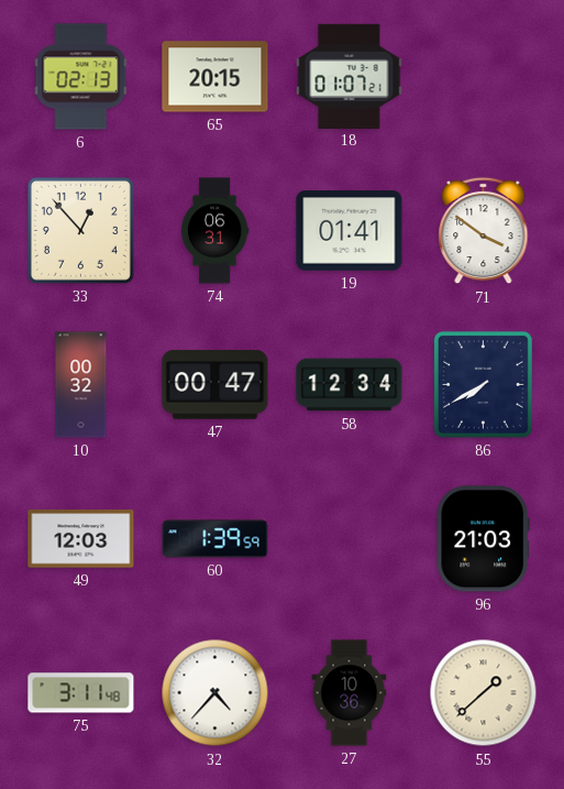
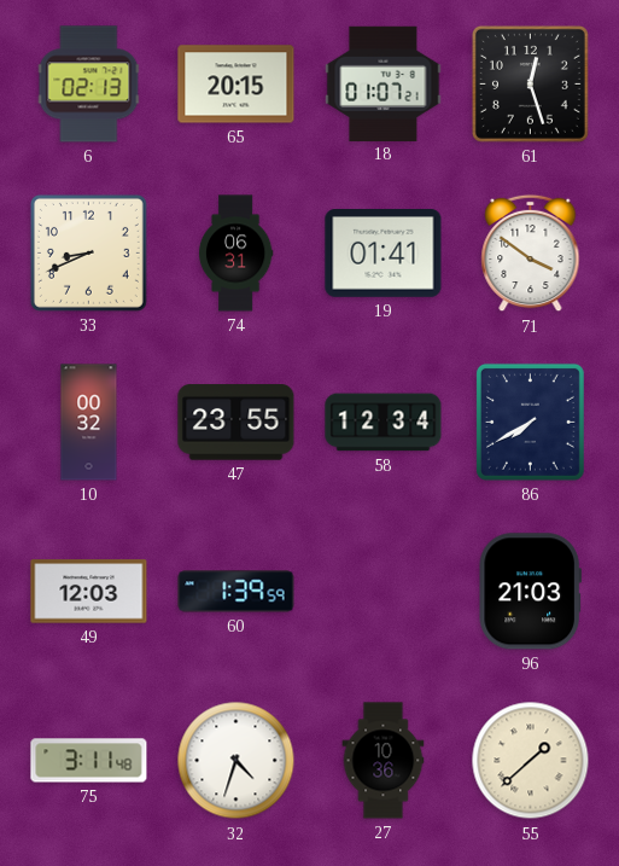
61: none -> 12:27
33: 12:53 -> 8:41
47: 00:47 -> 23:55
32: 4:37 -> 4:33
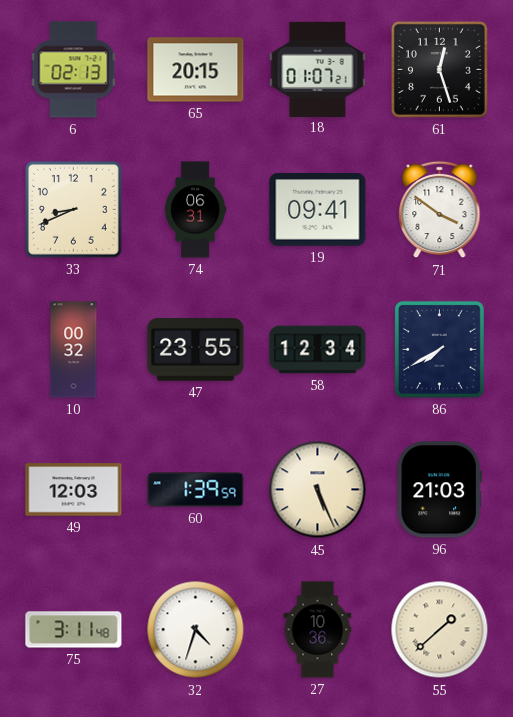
19: 01:41 -> 09:41
45: none -> 5:26
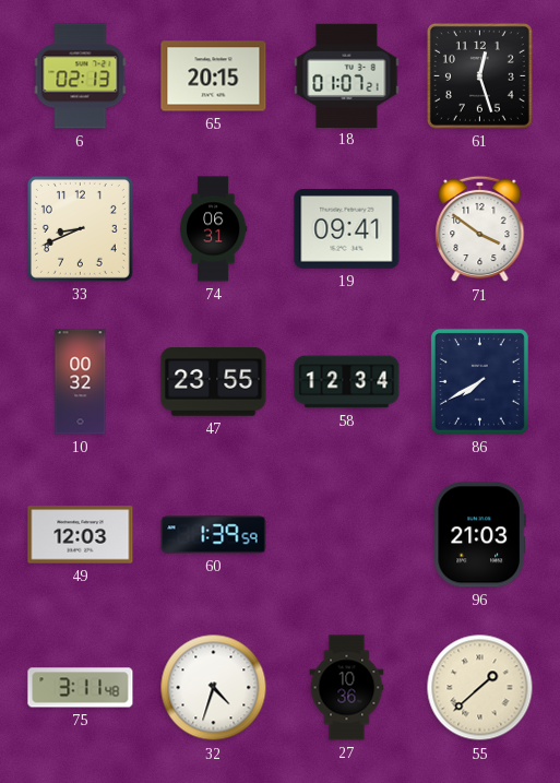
45: 5:26 -> none
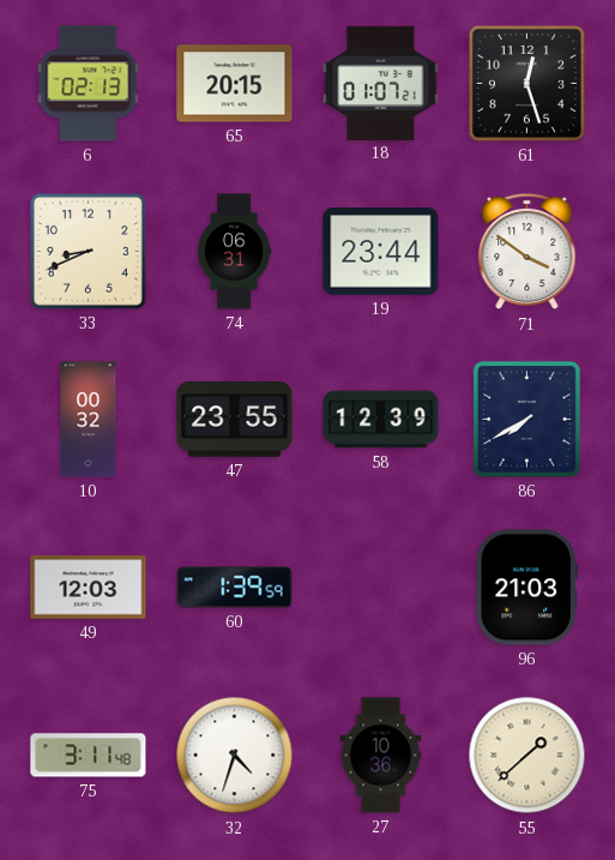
19: 09:41 -> 23:44
58: 12:34 -> 12:39
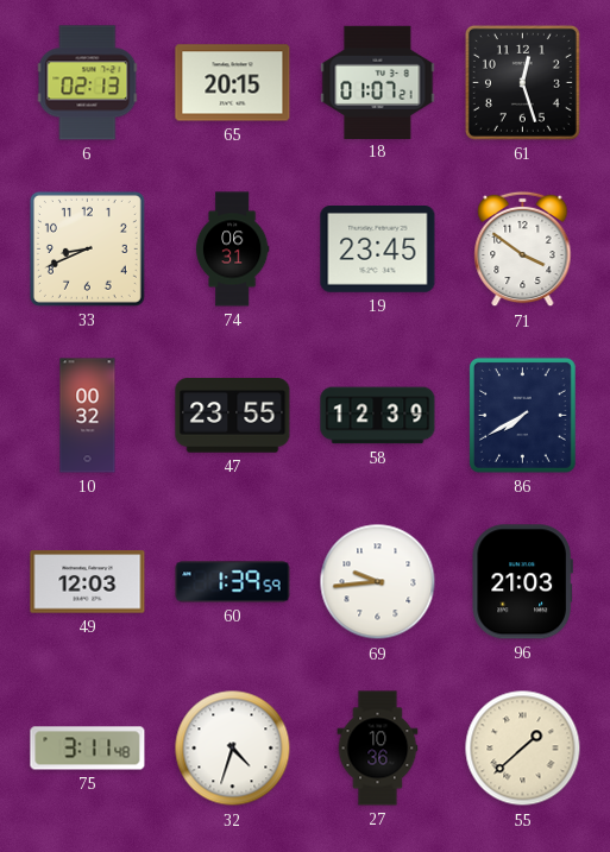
19: 23:44 -> 23:45
69: none -> 9:44
